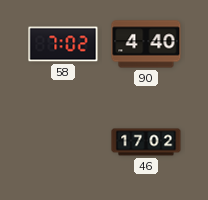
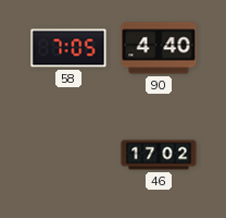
58: 7:02 -> 7:05
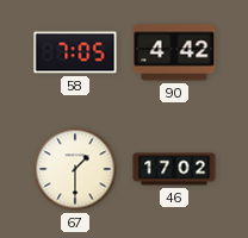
90: 4:40 -> 4:42
67: none -> 1:30
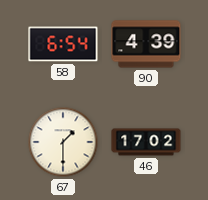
58: 7:05 -> 6:54
90: 4:42 -> 4:39
